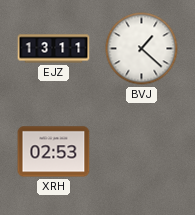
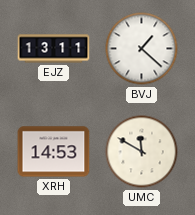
XRH: 02:53 -> 14:53
UMC: none -> 11:50
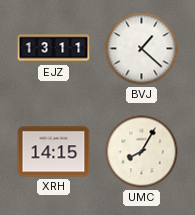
XRH: 14:53 -> 14:15
UMC: 11:50 -> 8:05
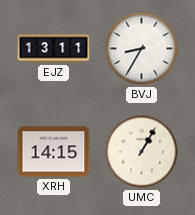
BVJ: 1:22 -> 8:35
UMC: 8:05 -> 1:05
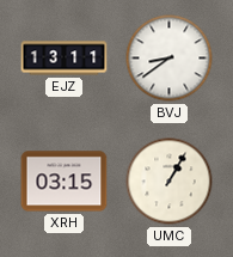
BVJ: 8:35 -> 8:39
XRH: 14:15 -> 03:15
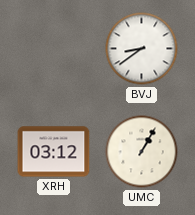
EJZ: 13:11 -> none
XRH: 03:15 -> 03:12
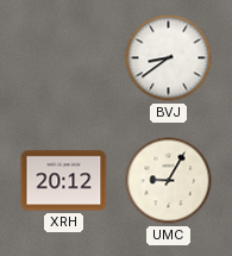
XRH: 03:12 -> 20:12
UMC: 1:05 -> 9:05
